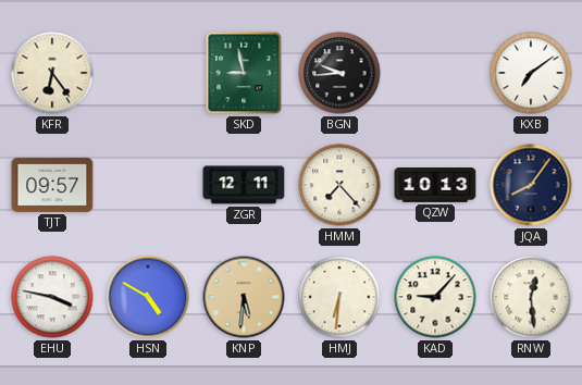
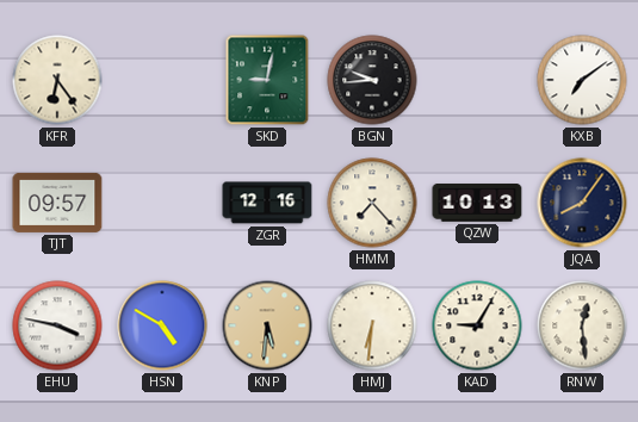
SKD: 8:58 -> 9:02
ZGR: 12:11 -> 12:16
KAD: 9:07 -> 9:05
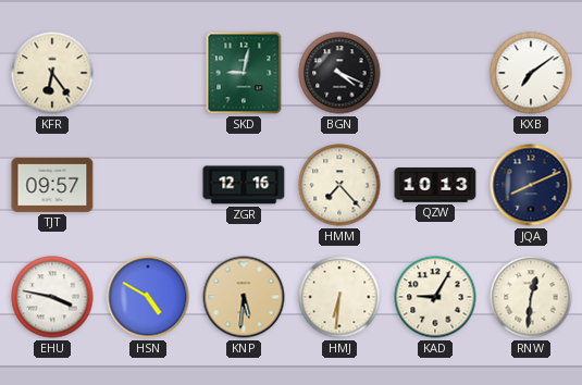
BGN: 9:44 -> 4:19
JQA: 8:06 -> 8:11
RNW: 12:29 -> 12:31
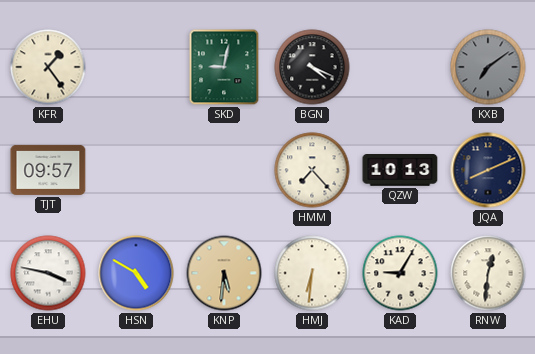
KFR: 6:24 -> 1:24
KXB dial: white -> grey
ZGR: 12:16 -> none
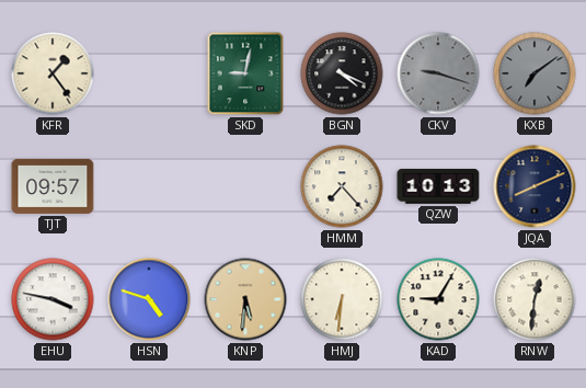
CKV: none -> 9:18
HSN: 4:50 -> 4:48
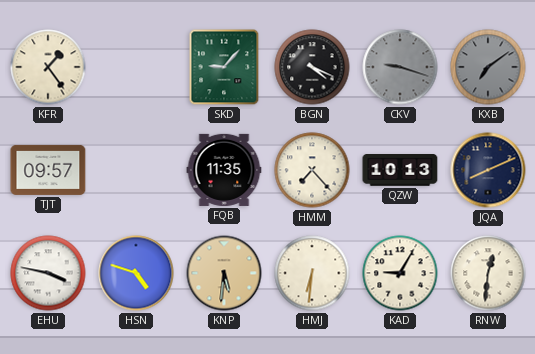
SKD: 9:02 -> 9:07
FQB: none -> 11:35
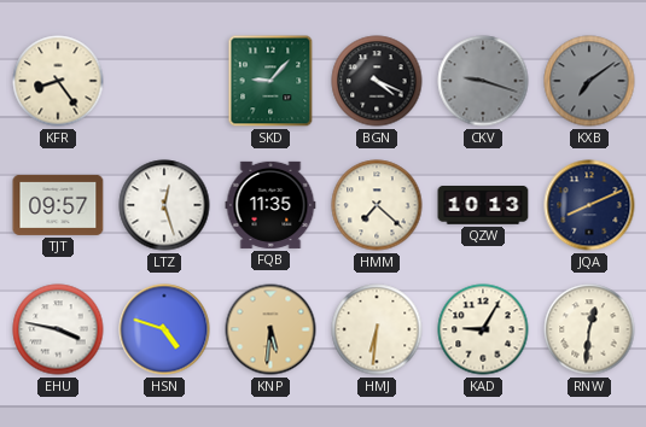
KFR: 1:24 -> 8:24
LTZ: none -> 12:27
HMM: 7:23 -> 7:22
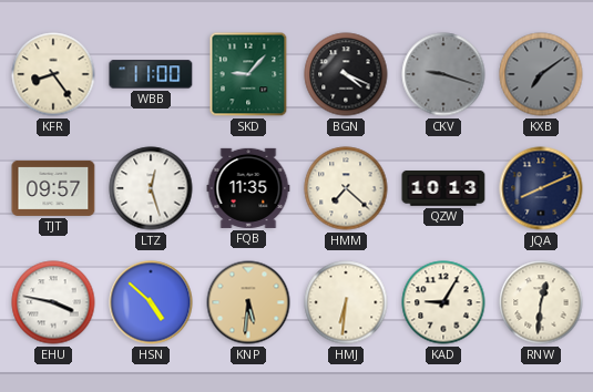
WBB: none -> 11:00
HSN: 4:48 -> 4:52
